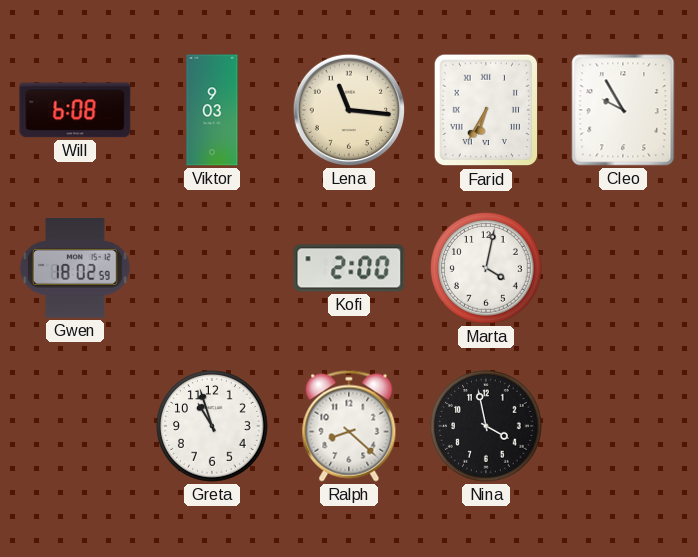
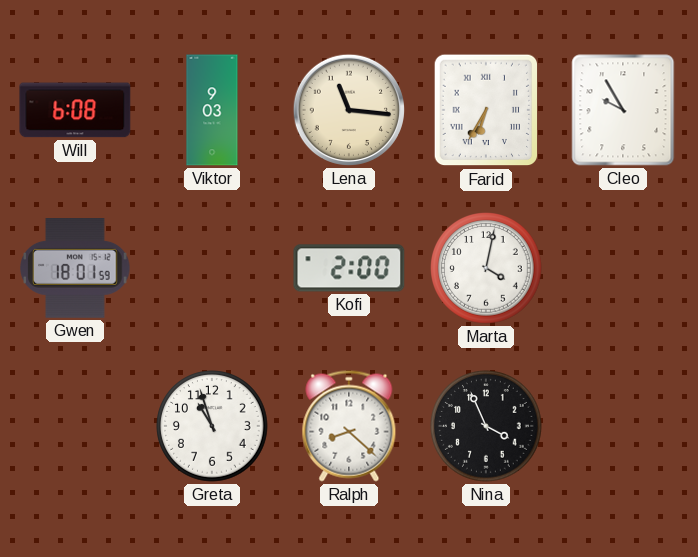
Gwen: 18:02 -> 18:01
Nina: 3:58 -> 3:56
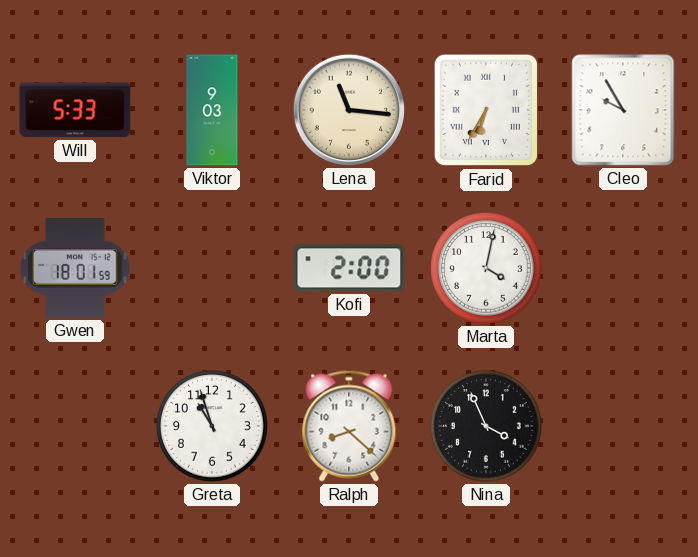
Will: 6:08 -> 5:33
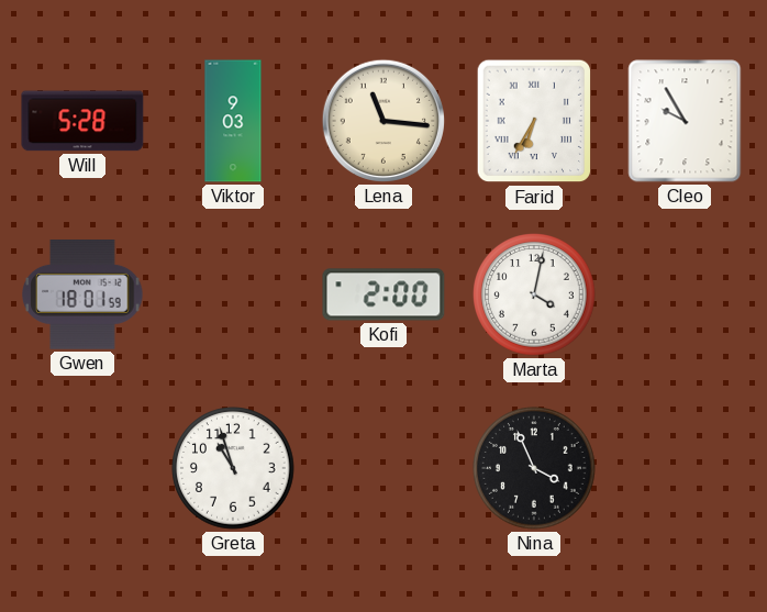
Will: 5:33 -> 5:28
Ralph: 8:22 -> none
